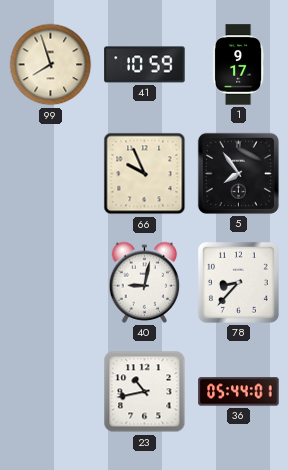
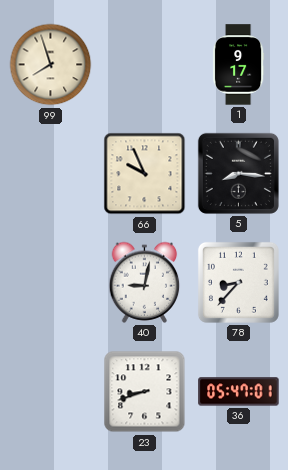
41: 10:59 -> none
5: 7:54 -> 8:16
23: 10:43 -> 8:42
36: 05:44 -> 05:47
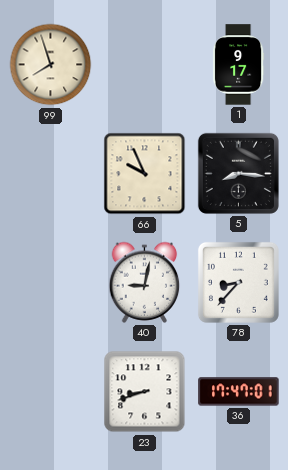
36: 05:47 -> 17:47
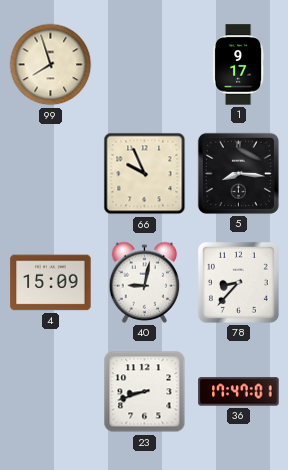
4: none -> 15:09
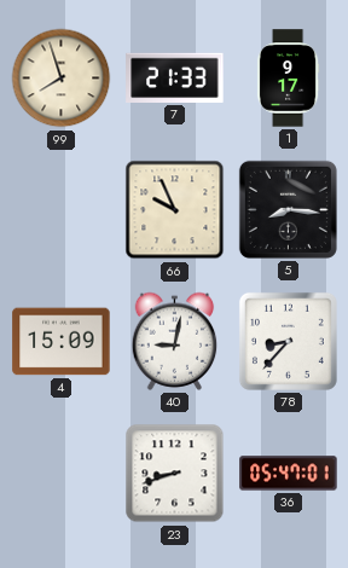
7: none -> 21:33
36: 17:47 -> 05:47
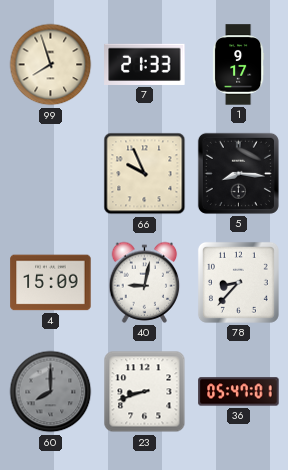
60: none -> 8:00
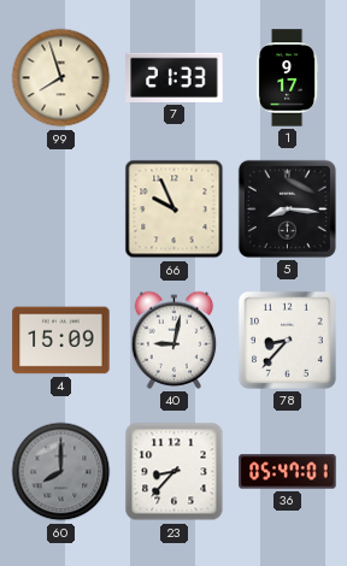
23: 8:42 -> 8:37
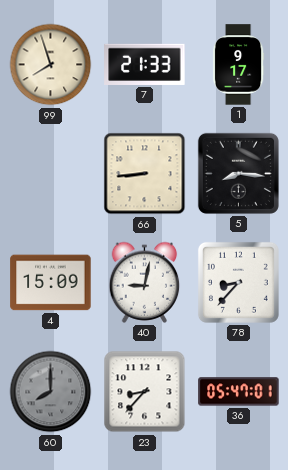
66: 9:56 -> 8:44
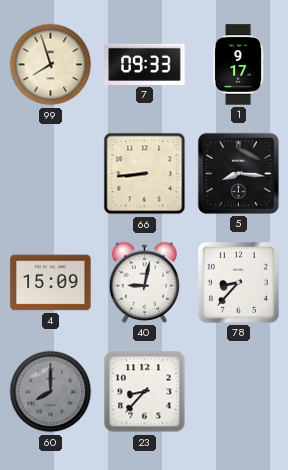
7: 21:33 -> 09:33
36: 05:47 -> none
